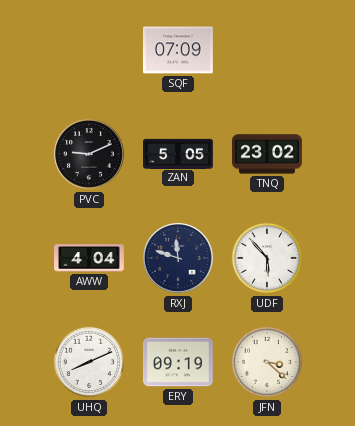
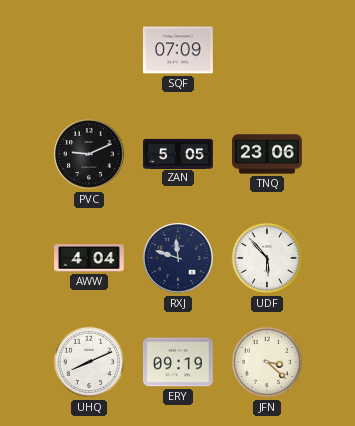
TNQ: 23:02 -> 23:06
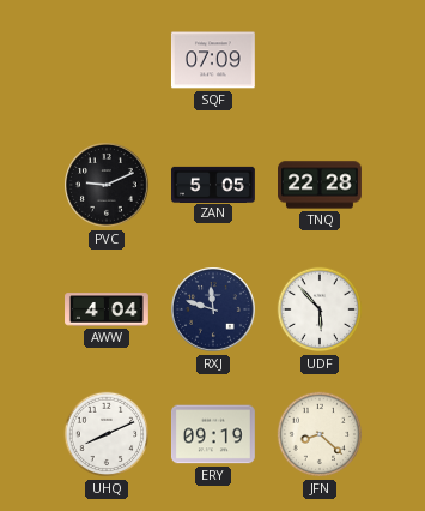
TNQ: 23:06 -> 22:28
JFN: 3:22 -> 8:22
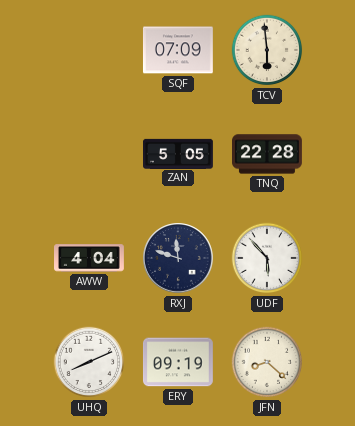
TCV: none -> 5:59
PVC: 9:11 -> none
